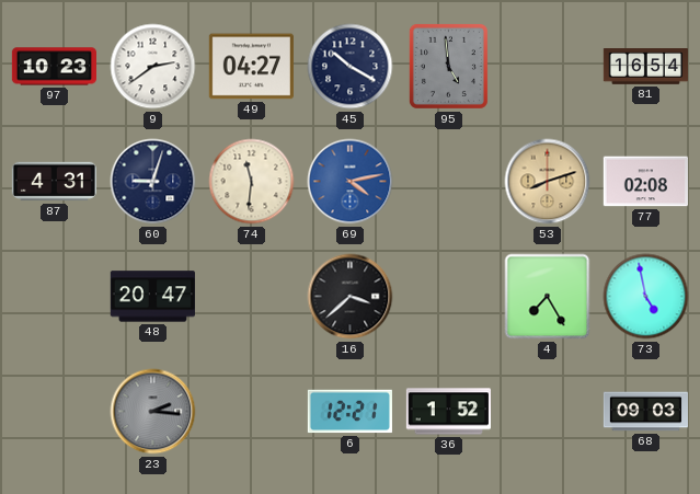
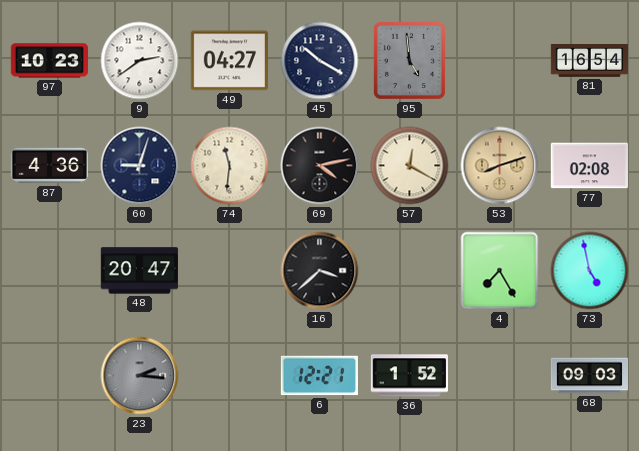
87: 4:31 -> 4:36
69 dial: blue -> black
57: none -> 12:20
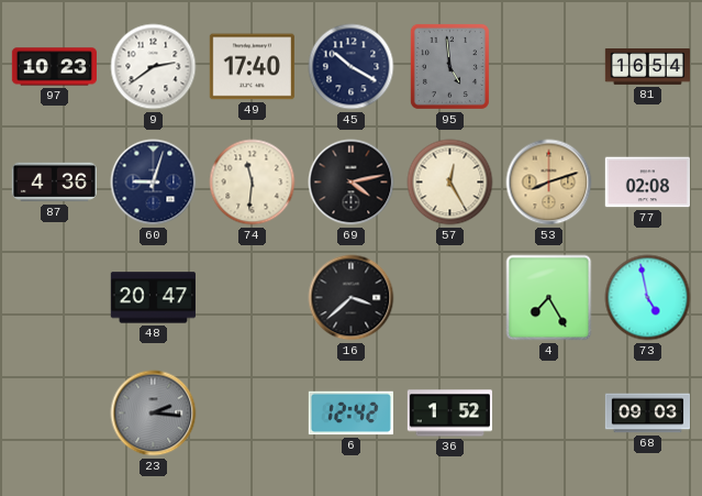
49: 04:27 -> 17:40
57: 12:20 -> 12:25
6: 12:21 -> 12:42
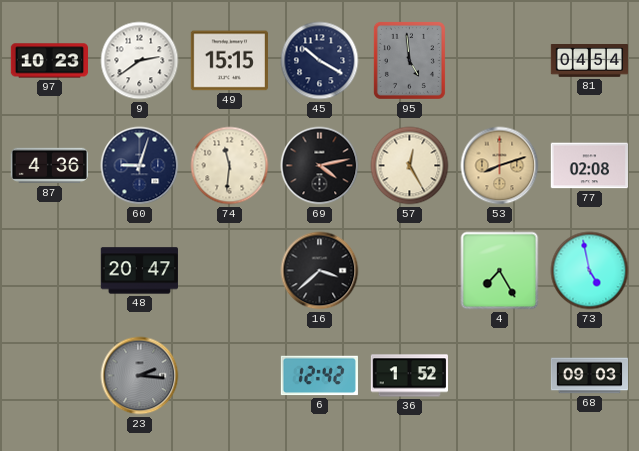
49: 17:40 -> 15:15
81: 16:54 -> 04:54
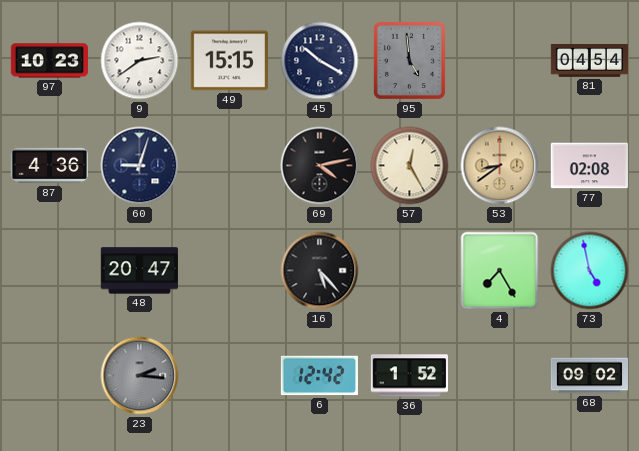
74: 11:31 -> none
53: 8:12 -> 8:39
16: 3:38 -> 5:23
68: 09:03 -> 09:02
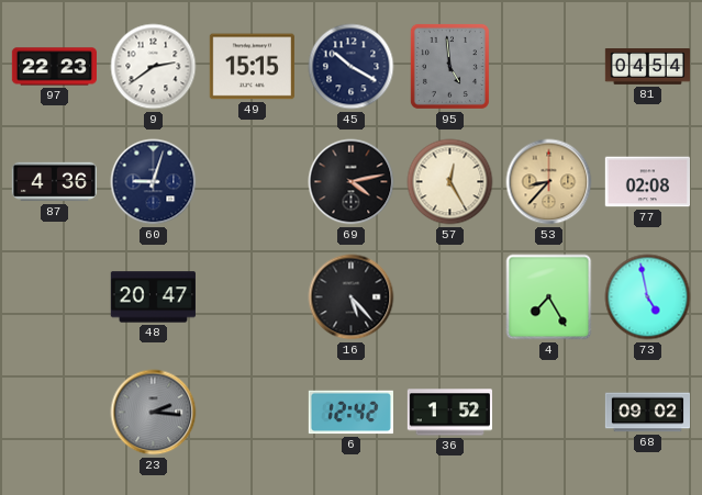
97: 10:23 -> 22:23
53: 8:39 -> 8:37
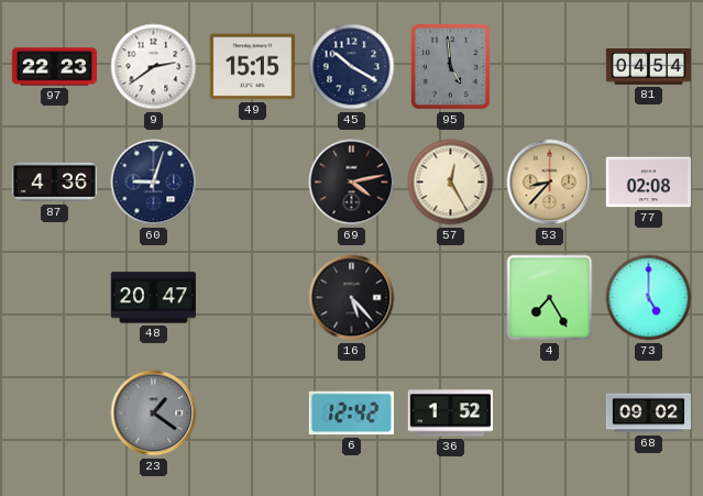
73: 4:58 -> 5:00
23: 2:16 -> 1:21
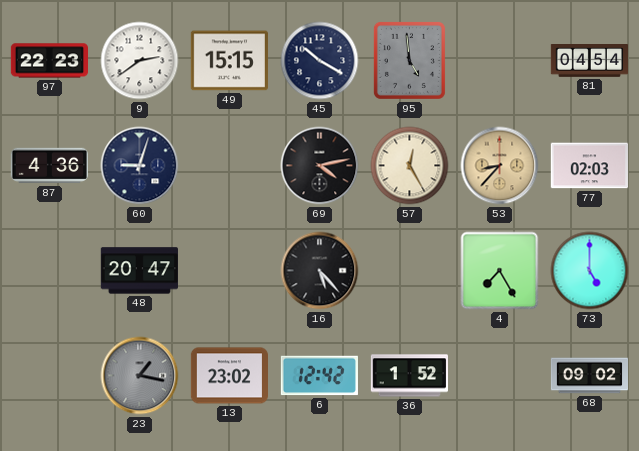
77: 02:08 -> 02:03
23: 1:21 -> 1:17
13: none -> 23:02
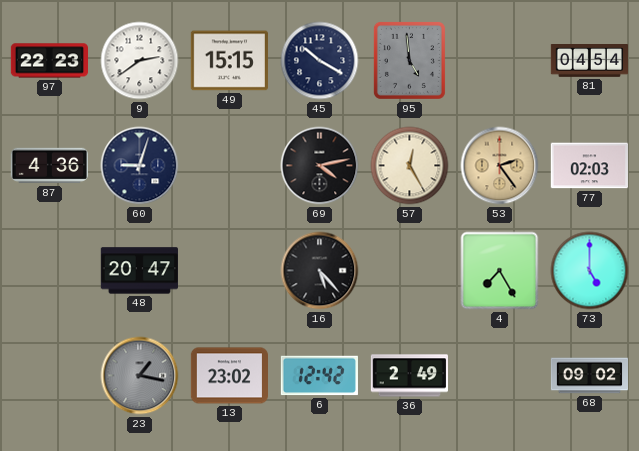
53: 8:37 -> 2:24
36: 1:52 -> 2:49
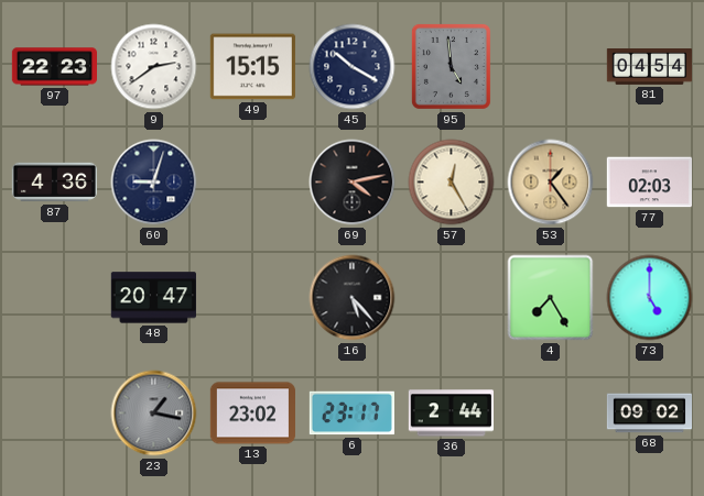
53: 2:24 -> 1:24
6: 12:42 -> 23:17
36: 2:49 -> 2:44
